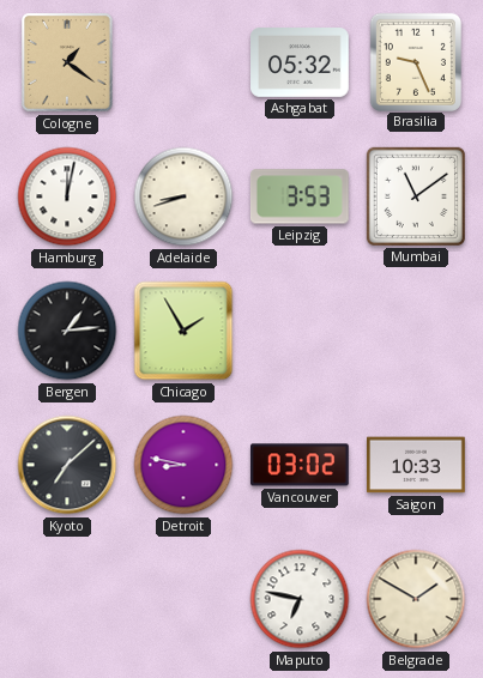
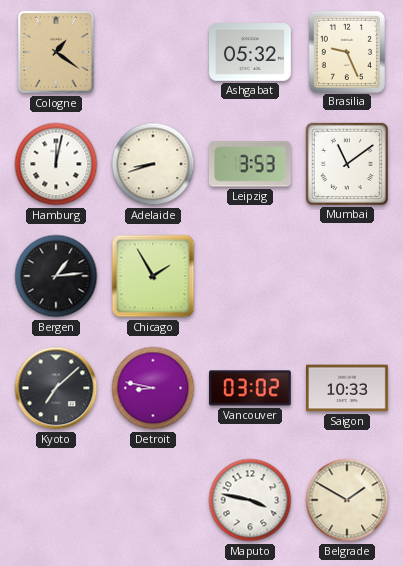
Maputo: 6:47 -> 3:47
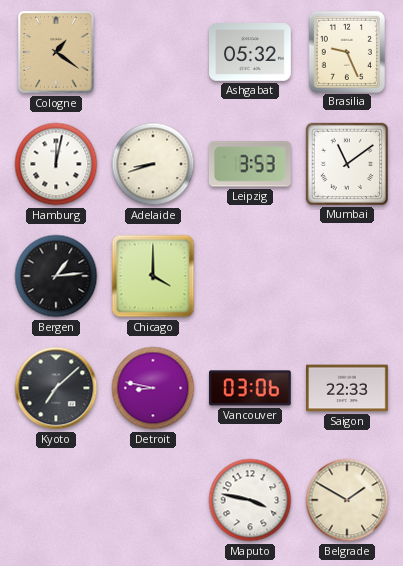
Chicago: 1:55 -> 4:00
Vancouver: 03:02 -> 03:06
Saigon: 10:33 -> 22:33
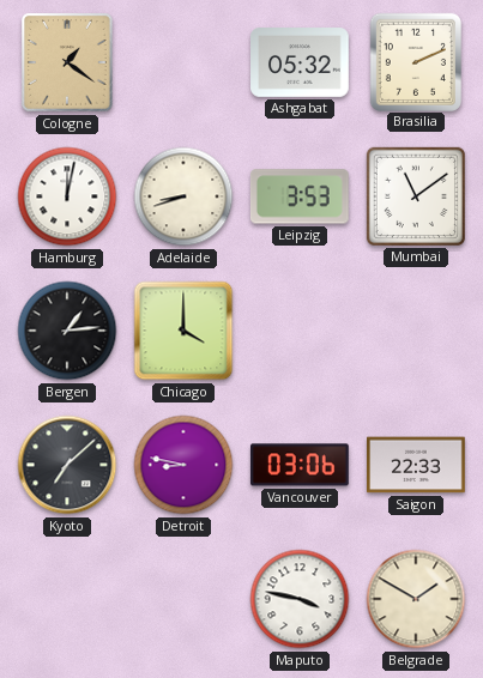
Brasilia: 9:26 -> 2:11
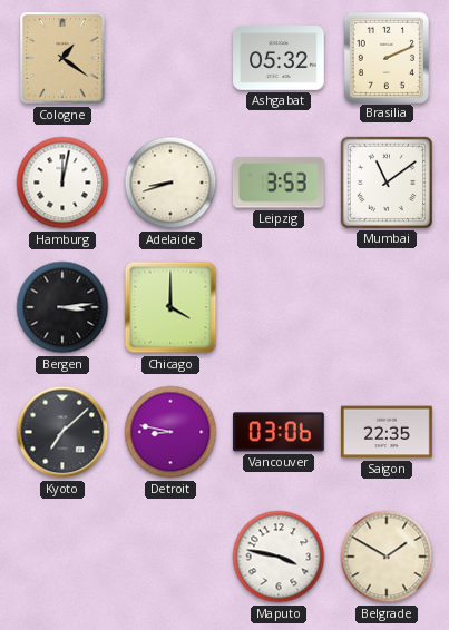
Bergen: 1:14 -> 3:14
Saigon: 22:33 -> 22:35
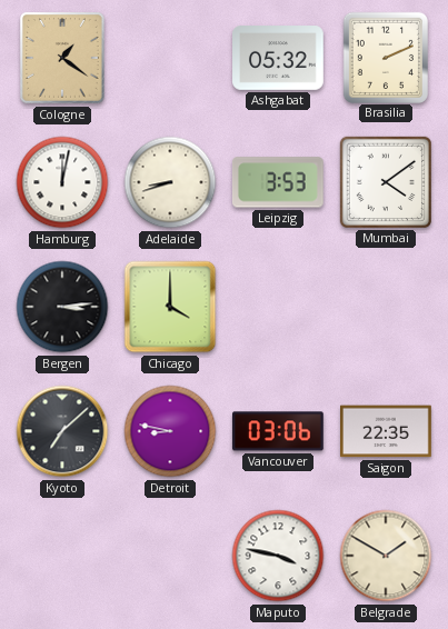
Mumbai: 11:09 -> 4:09
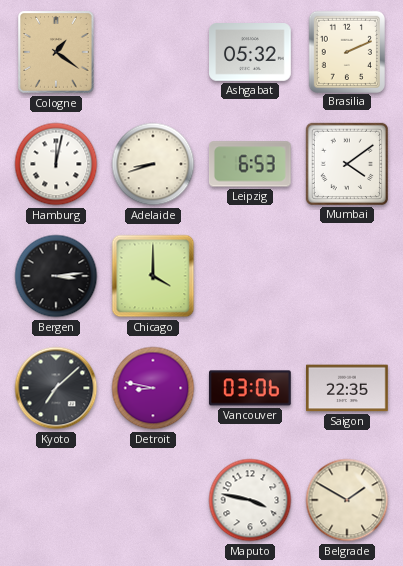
Leipzig: 3:53 -> 6:53
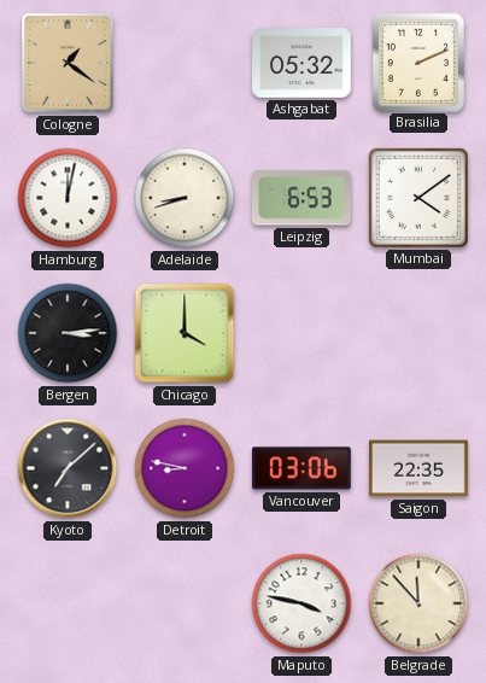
Belgrade: 1:50 -> 11:53
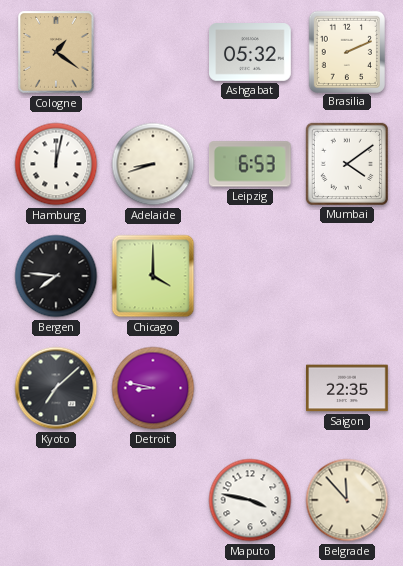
Bergen: 3:14 -> 7:46
Vancouver: 03:06 -> none
